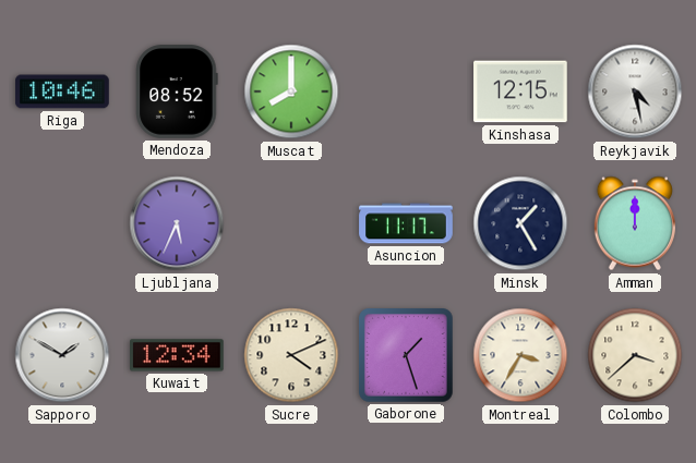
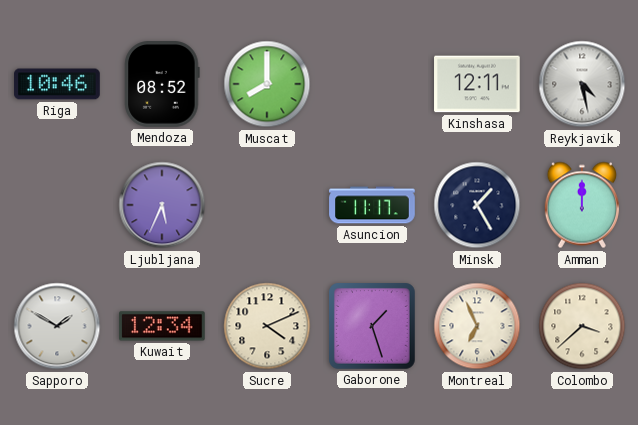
Kinshasa: 12:15 -> 12:11
Montreal: 3:35 -> 6:56
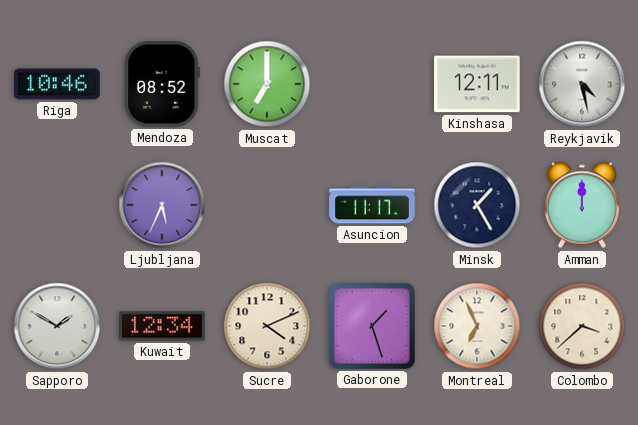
Muscat: 8:00 -> 7:00
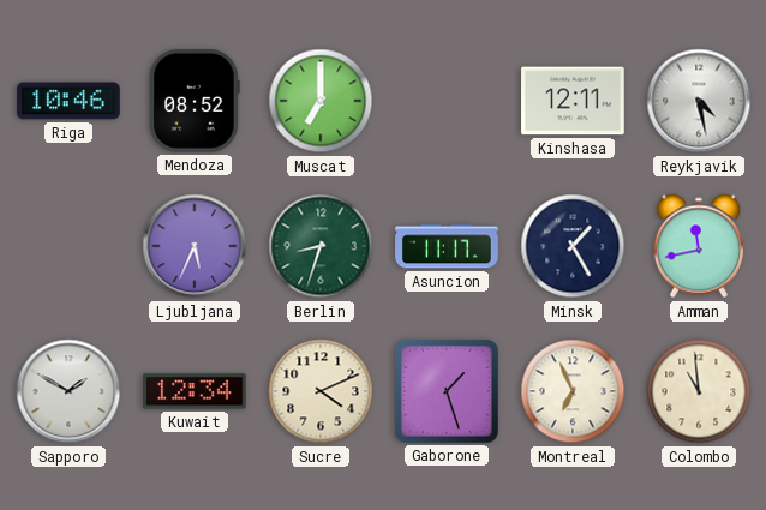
Berlin: none -> 8:33
Amman: 12:00 -> 11:43
Colombo: 3:38 -> 10:59
